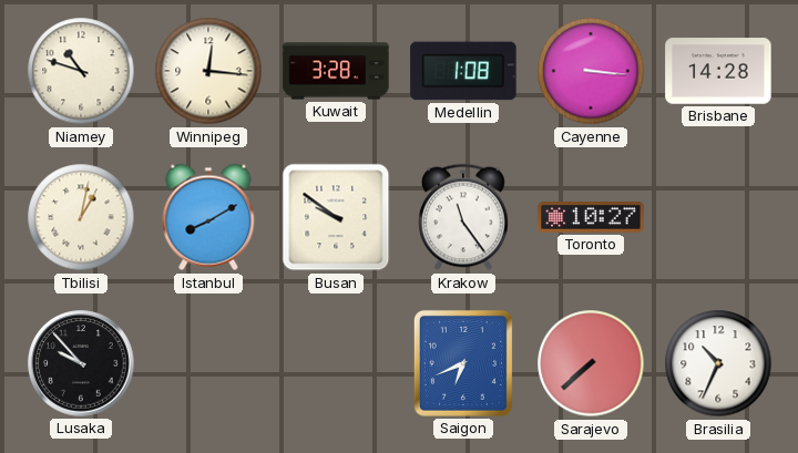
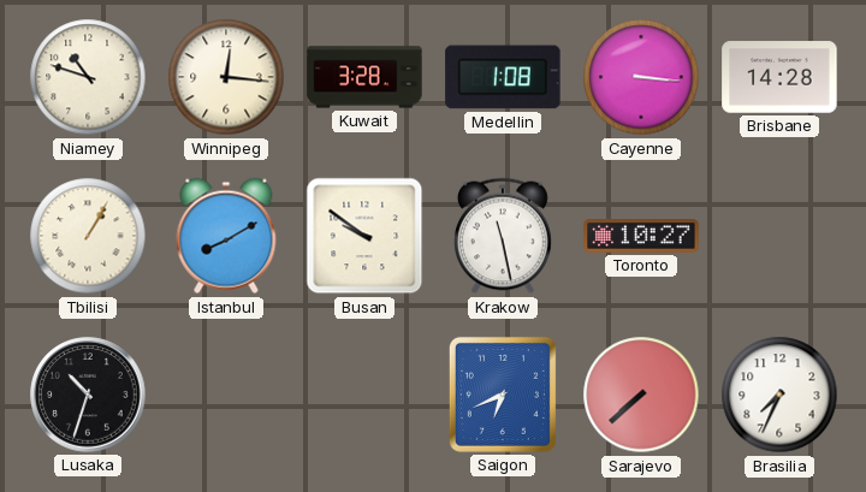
Tbilisi: 1:02 -> 1:05
Krakow: 11:24 -> 11:28
Lusaka: 9:53 -> 10:33
Brasilia: 10:34 -> 7:34
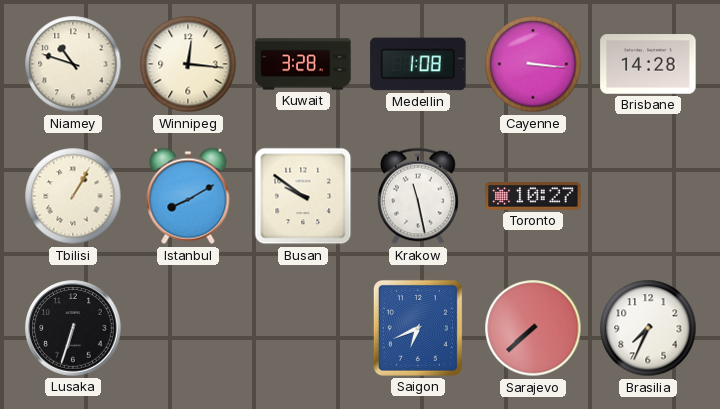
Lusaka: 10:33 -> 6:33
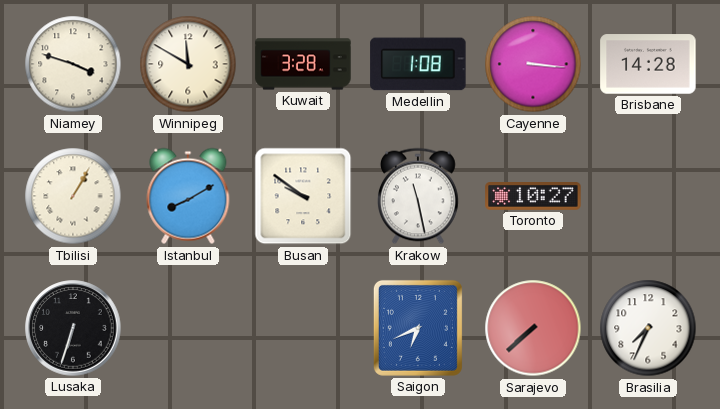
Niamey: 10:48 -> 3:48
Winnipeg: 12:16 -> 11:50
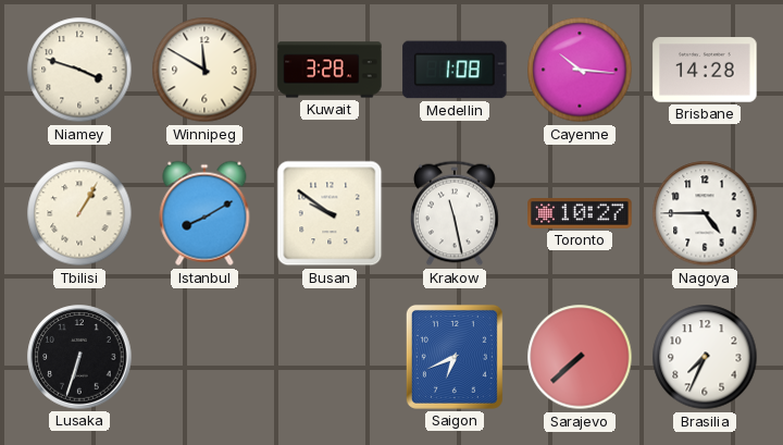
Cayenne: 3:16 -> 10:16
Nagoya: none -> 4:45
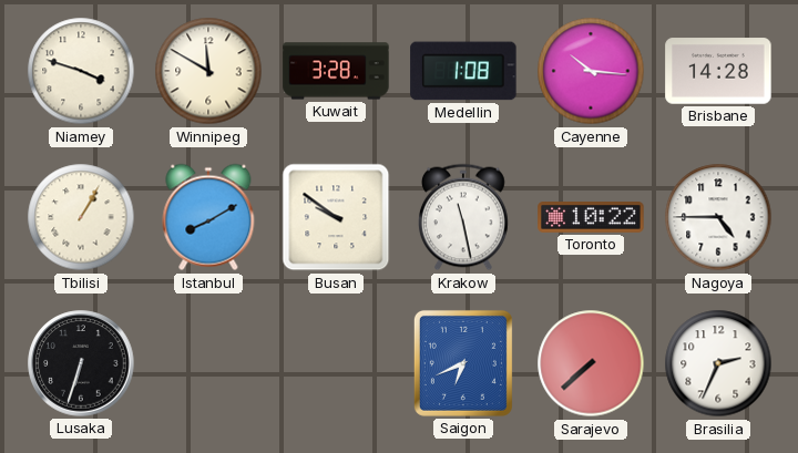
Toronto: 10:27 -> 10:22
Brasilia: 7:34 -> 2:34
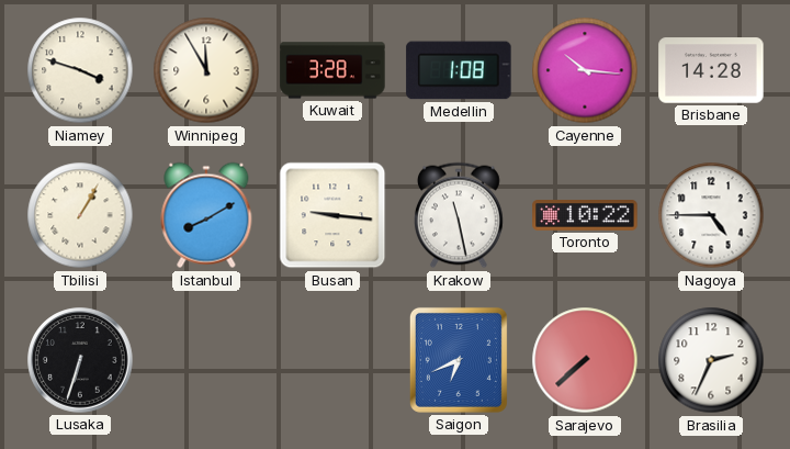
Winnipeg: 11:50 -> 11:55
Busan: 9:51 -> 9:16
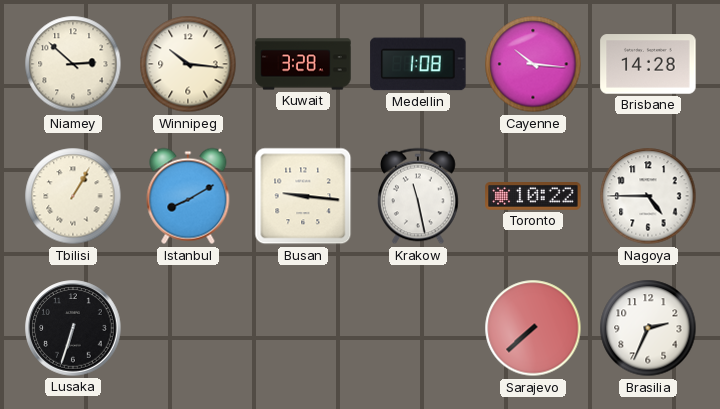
Niamey: 3:48 -> 2:52
Winnipeg: 11:55 -> 10:16
Saigon: 6:41 -> none
